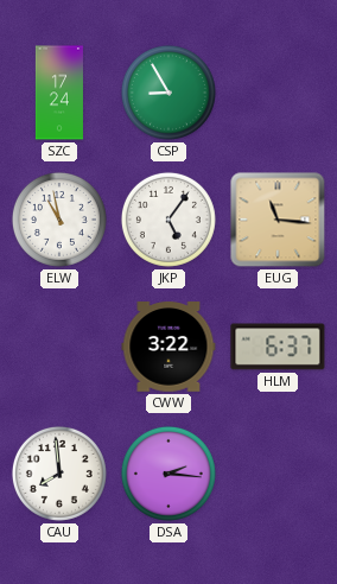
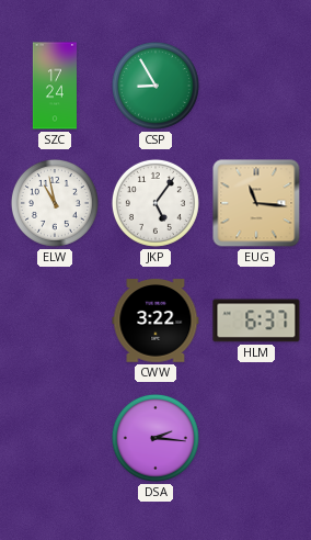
CAU: 7:59 -> none
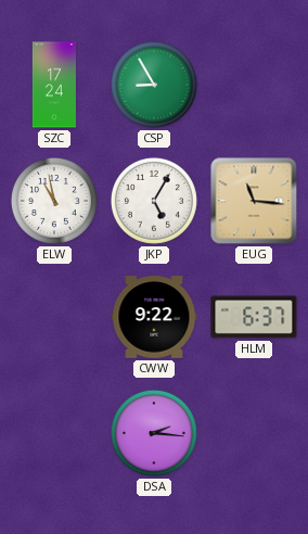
JKP: 5:06 -> 5:05
CWW: 3:22 -> 9:22
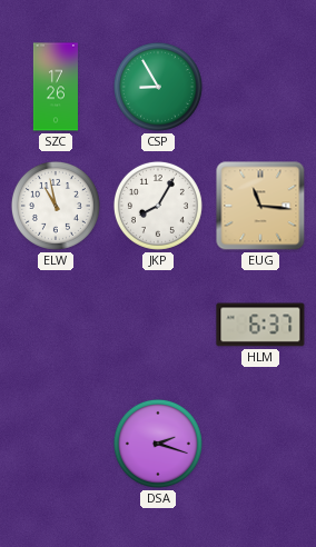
SZC: 17:24 -> 17:26
JKP: 5:05 -> 8:05
CWW: 9:22 -> none
DSA: 2:16 -> 2:18
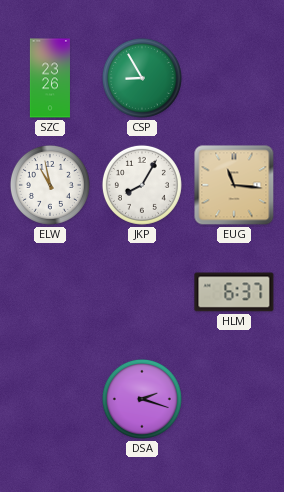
SZC: 17:26 -> 23:26
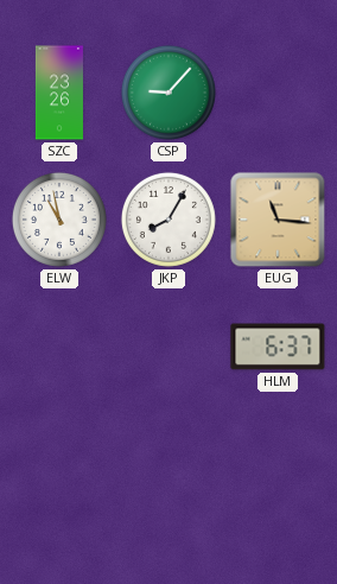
CSP: 8:55 -> 9:07
DSA: 2:18 -> none
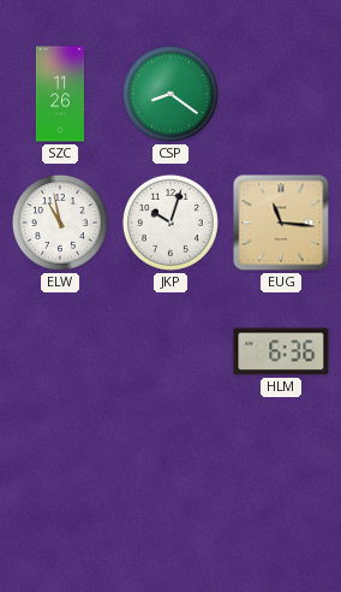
SZC: 23:26 -> 11:26
CSP: 9:07 -> 8:21
JKP: 8:05 -> 10:03
HLM: 6:37 -> 6:36
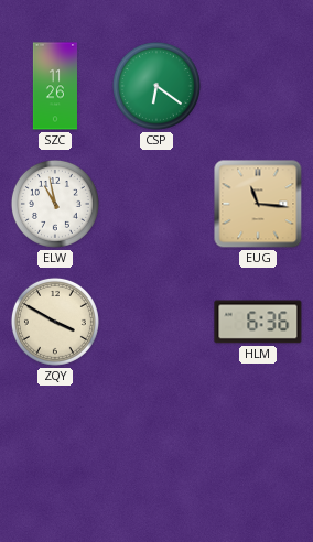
CSP: 8:21 -> 6:21
JKP: 10:03 -> none
ZQY: none -> 3:50
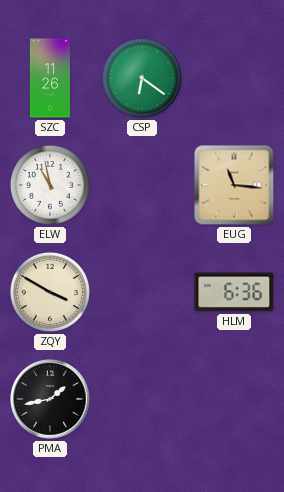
PMA: none -> 1:43
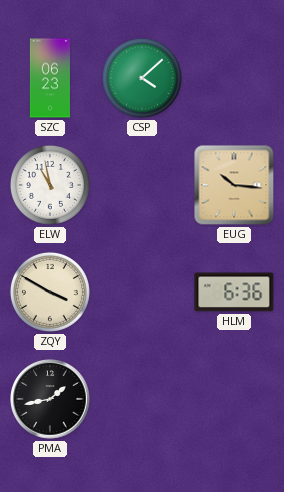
SZC: 11:26 -> 06:23
CSP: 6:21 -> 4:08
EUG: 11:16 -> 10:16
